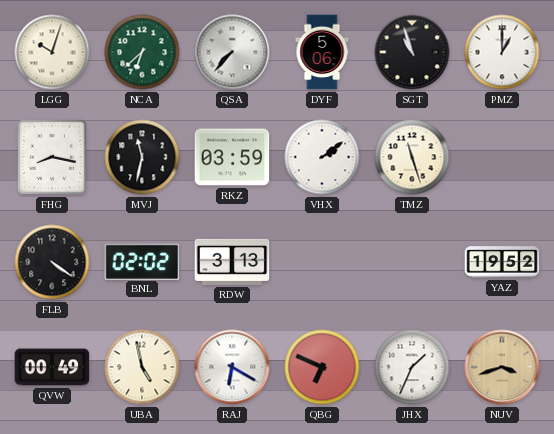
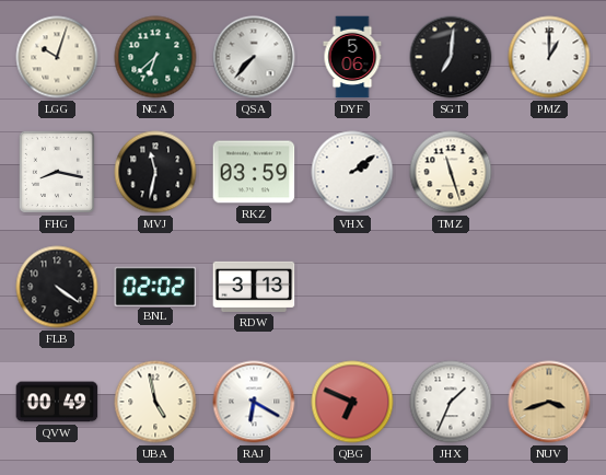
SGT: 10:57 -> 7:01
YAZ: 19:52 -> none
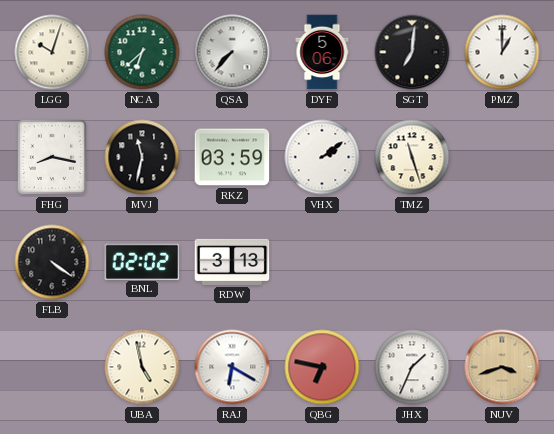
QVW: 00:49 -> none
QBG: 6:49 -> 6:47
